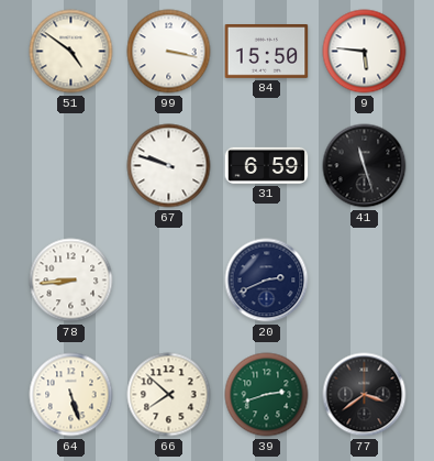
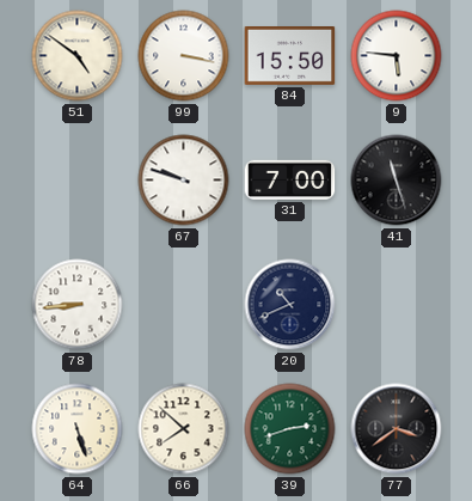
31: 6:59 -> 7:00
20: 2:41 -> 10:41
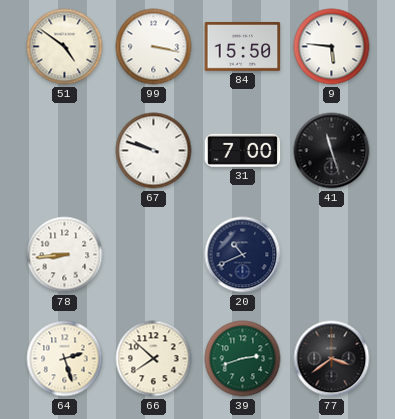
64: 5:27 -> 2:27
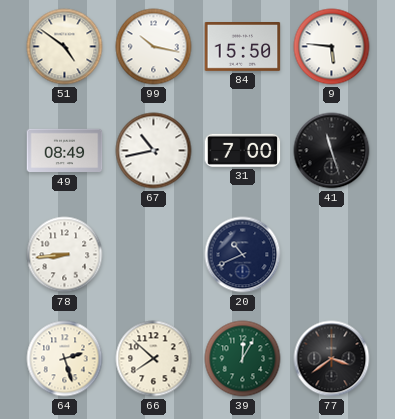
99: 3:17 -> 10:17
49: none -> 08:49
67: 9:48 -> 10:43
39: 2:42 -> 12:05
